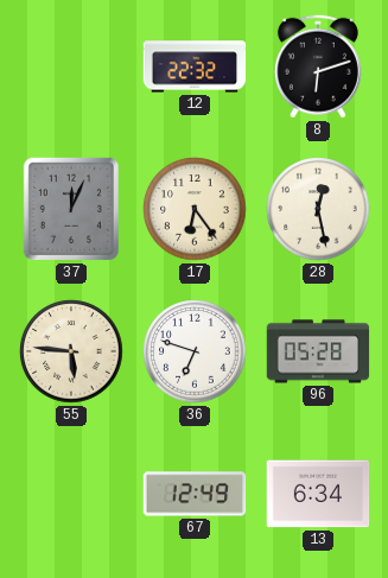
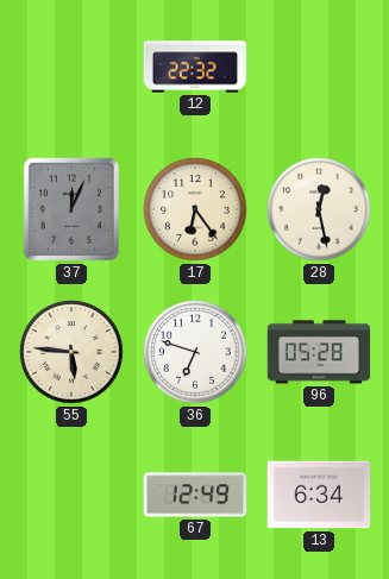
8: 6:12 -> none
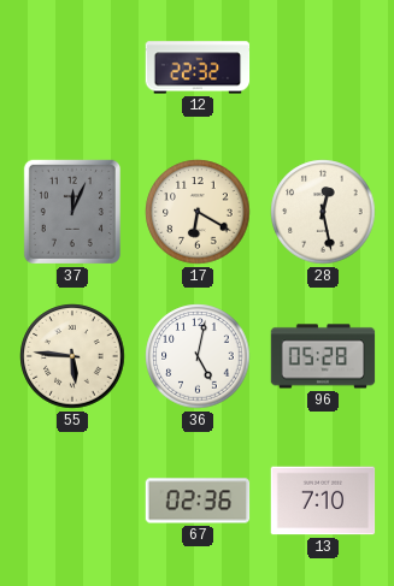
17: 6:24 -> 6:20
36: 6:48 -> 5:02
67: 12:49 -> 02:36
13: 6:34 -> 7:10
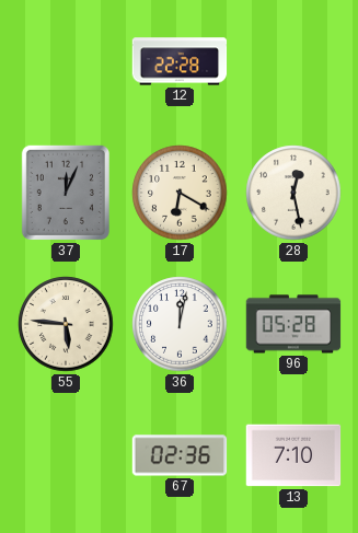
12: 22:32 -> 22:28
36: 5:02 -> 12:02
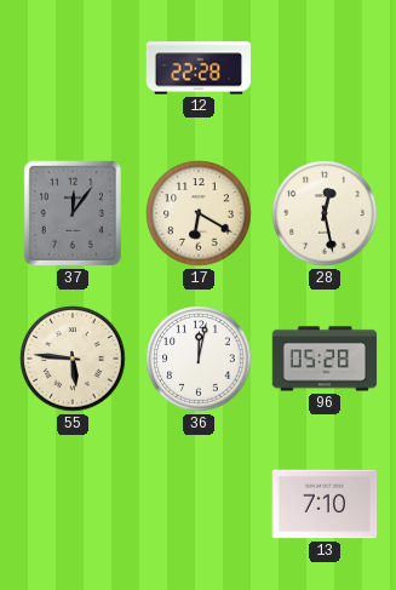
37: 12:04 -> 12:06
67: 02:36 -> none
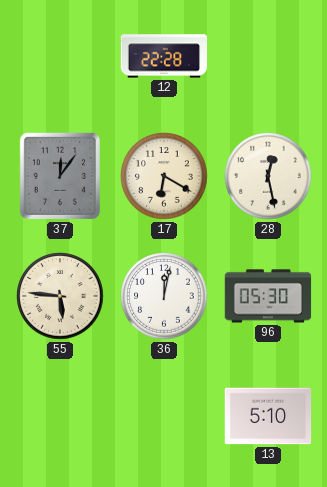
96: 05:28 -> 05:30
13: 7:10 -> 5:10
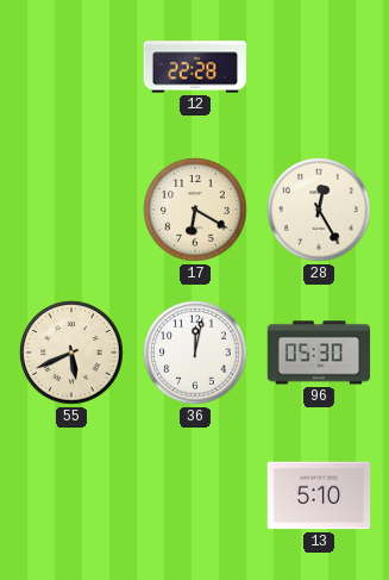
37: 12:06 -> none
28: 12:28 -> 12:25
55: 5:46 -> 5:41
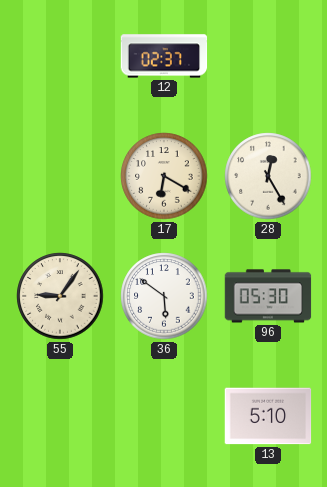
12: 22:28 -> 02:37
55: 5:41 -> 9:06
36: 12:02 -> 5:51
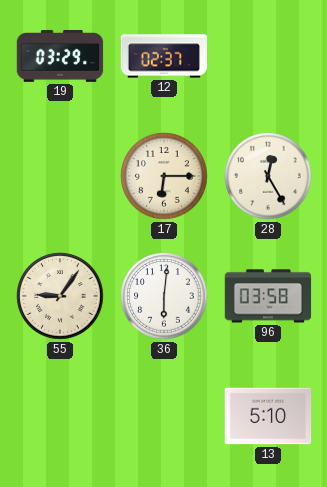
19: none -> 03:29
17: 6:20 -> 6:15
36: 5:51 -> 6:01
96: 05:30 -> 03:58
